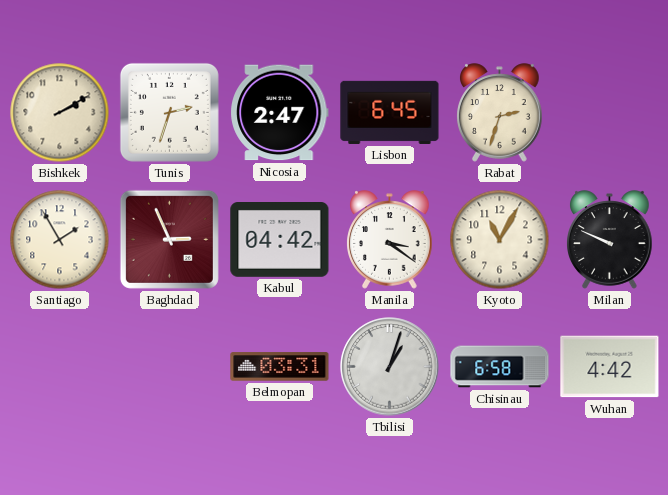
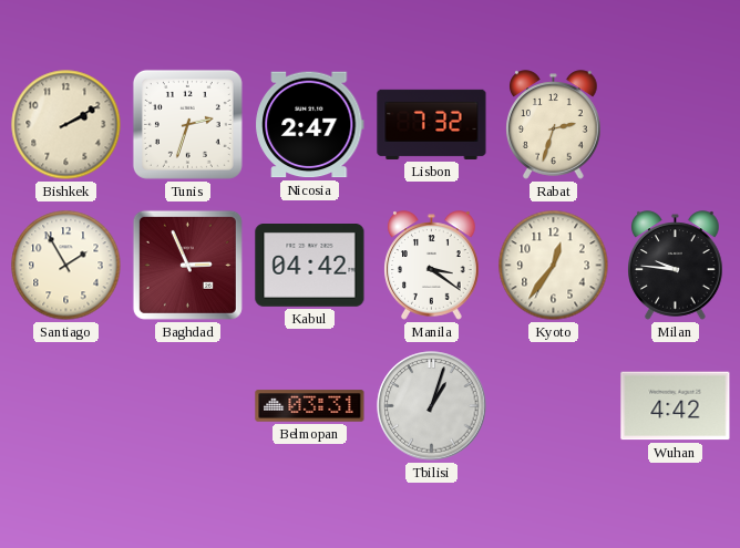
Lisbon: 6:45 -> 7:32
Kyoto: 11:05 -> 12:36
Milan: 9:49 -> 9:46
Chisinau: 6:58 -> none
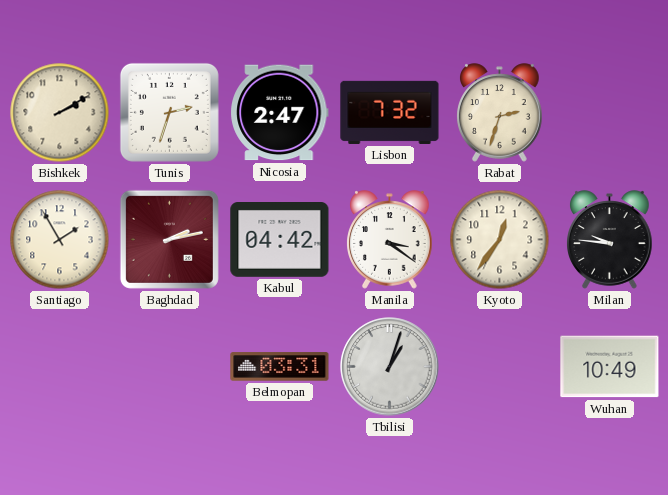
Baghdad: 2:56 -> 2:13
Wuhan: 4:42 -> 10:49
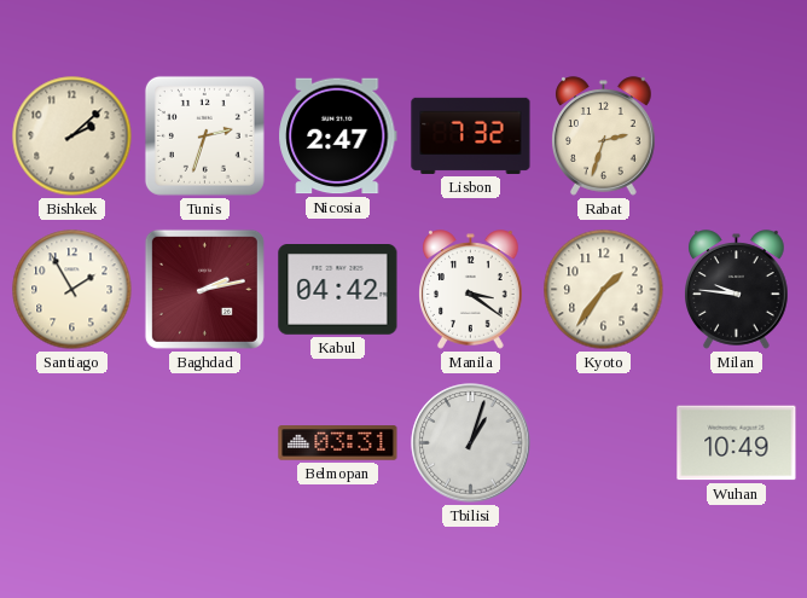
Bishkek: 2:10 -> 2:08
Kyoto: 12:36 -> 1:36
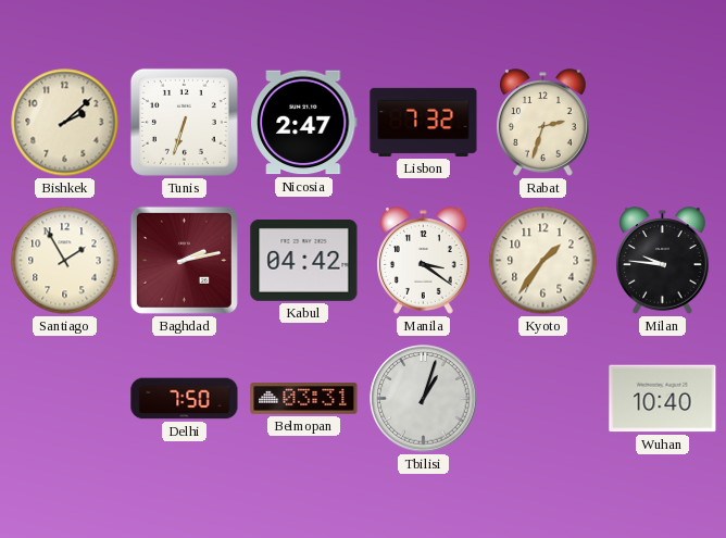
Tunis: 2:33 -> 6:33
Delhi: none -> 7:50
Wuhan: 10:49 -> 10:40
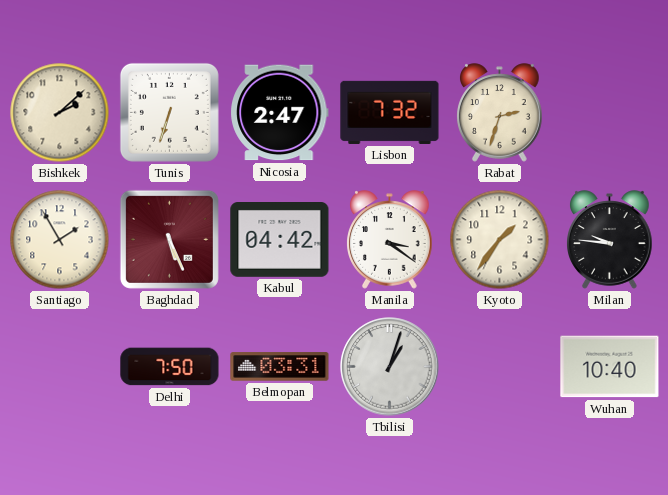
Baghdad: 2:13 -> 5:26
